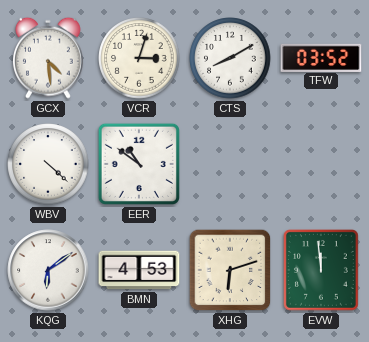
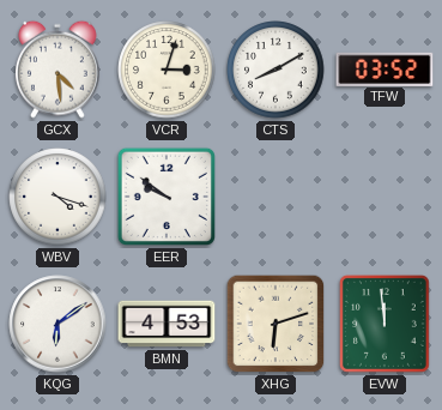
WBV: 4:22 -> 4:18
EER: 10:51 -> 9:51
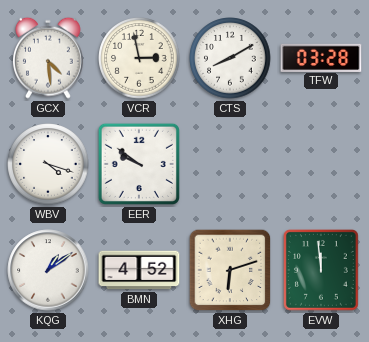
VCR: 3:03 -> 2:58
TFW: 03:52 -> 03:28
KQG: 6:09 -> 1:09
BMN: 4:53 -> 4:52
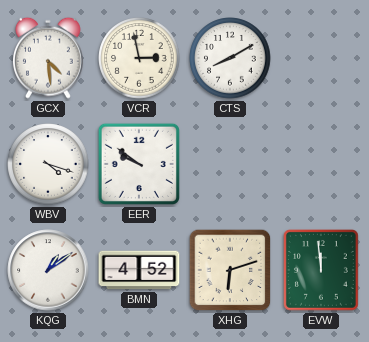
TFW: 03:28 -> none
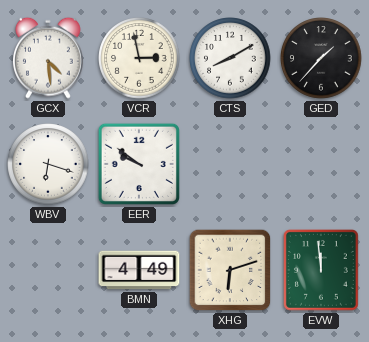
GED: none -> 1:37
WBV: 4:18 -> 6:18
KQG: 1:09 -> none
BMN: 4:52 -> 4:49
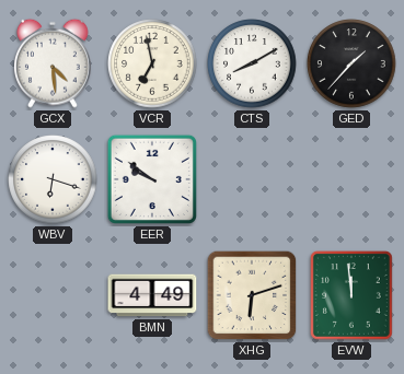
VCR: 2:58 -> 6:58
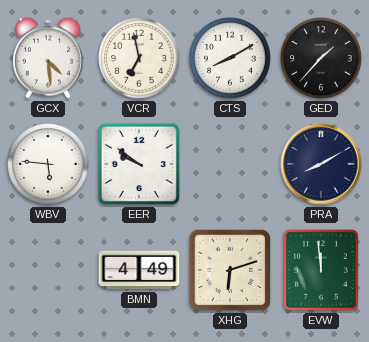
WBV: 6:18 -> 5:46
PRA: none -> 8:10
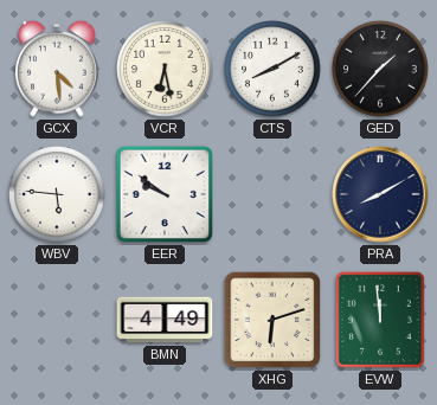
VCR: 6:58 -> 6:28
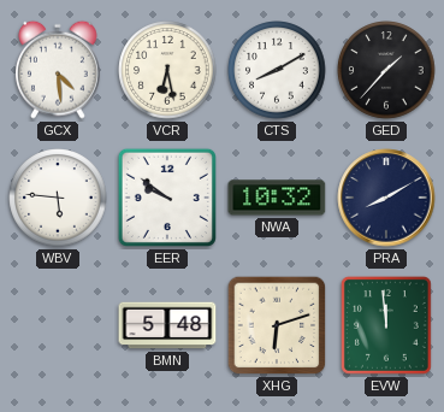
NWA: none -> 10:32
BMN: 4:49 -> 5:48
